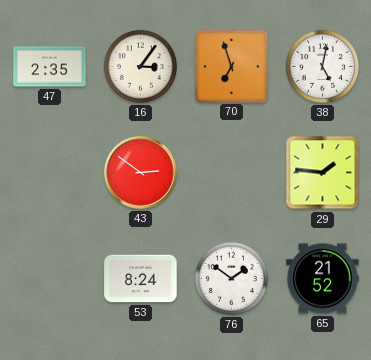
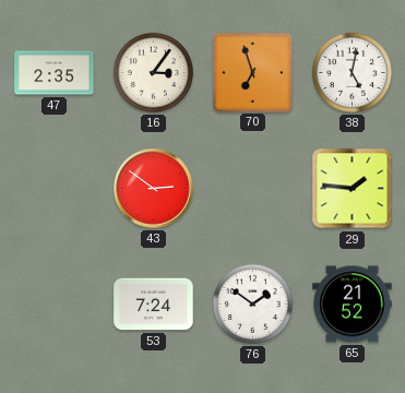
53: 8:24 -> 7:24
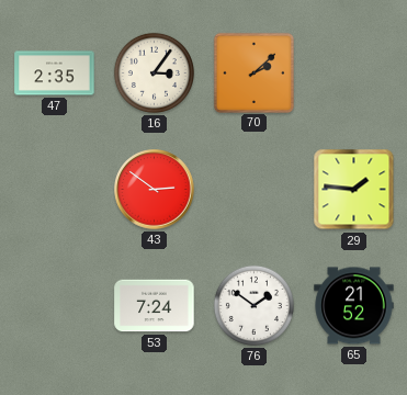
70: 6:57 -> 2:08
38: 5:02 -> none
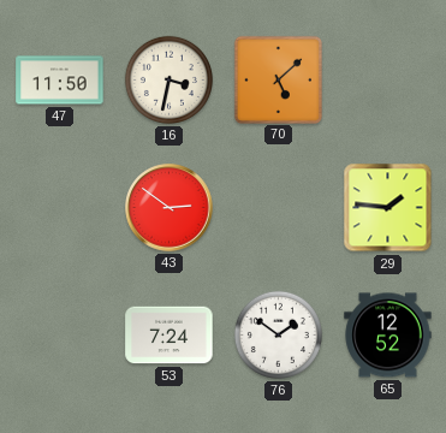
47: 2:35 -> 11:50
16: 3:06 -> 3:32
70: 2:08 -> 5:08
65: 21:52 -> 12:52
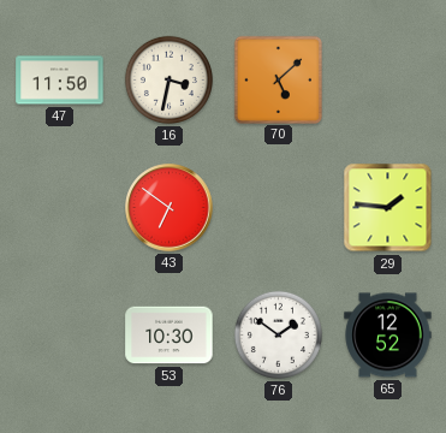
43: 2:51 -> 6:51
53: 7:24 -> 10:30
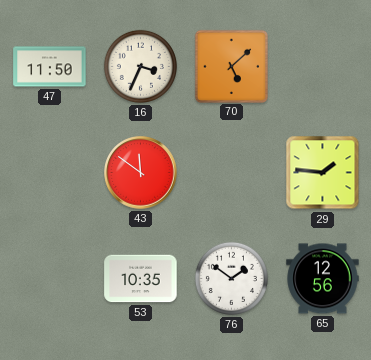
16: 3:32 -> 3:34
43: 6:51 -> 11:51
53: 10:30 -> 10:35
65: 12:52 -> 12:56
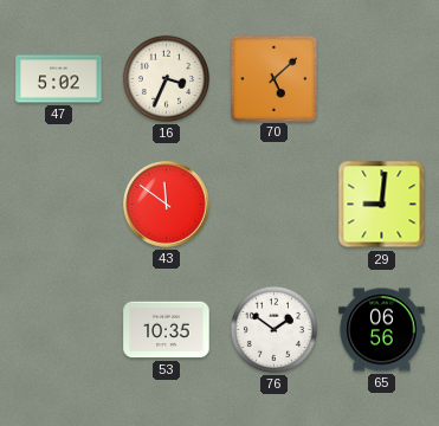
47: 11:50 -> 5:02
29: 1:46 -> 9:01
65: 12:56 -> 06:56
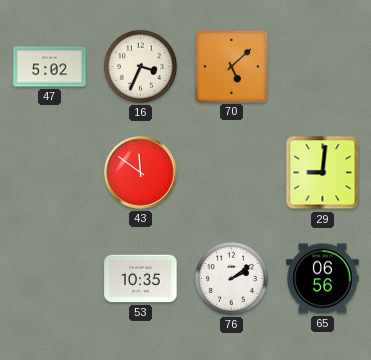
76: 1:51 -> 2:09
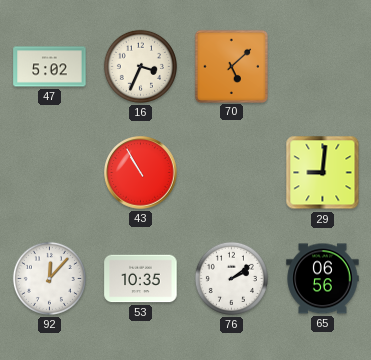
43: 11:51 -> 10:55
92: none -> 12:07
